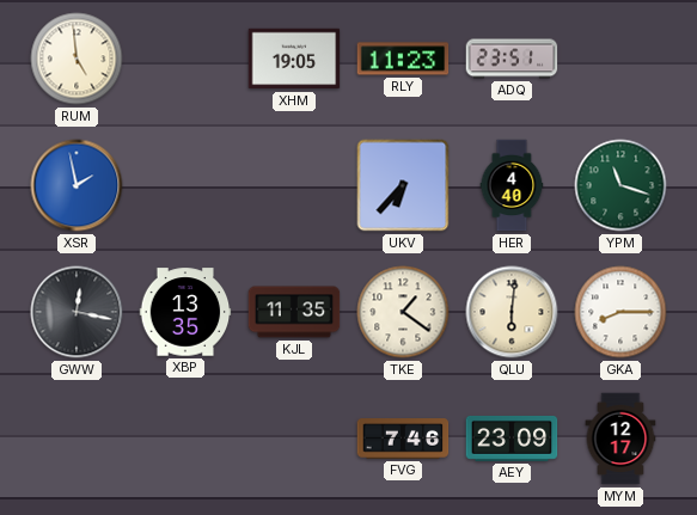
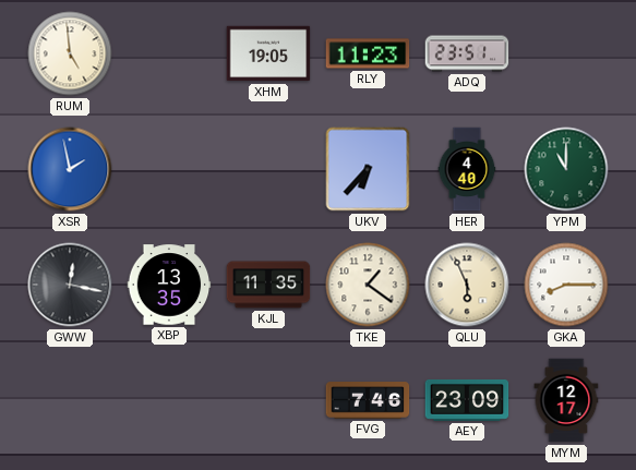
YPM: 11:18 -> 11:00
QLU: 6:01 -> 5:56
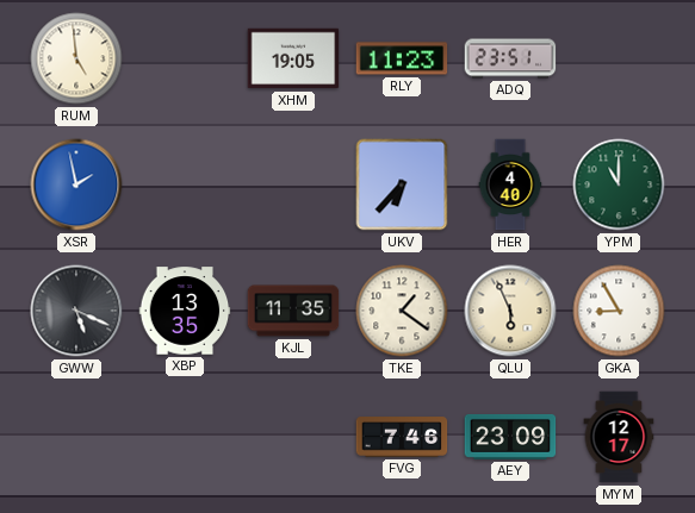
GWW: 12:17 -> 5:19
GKA: 8:15 -> 8:55
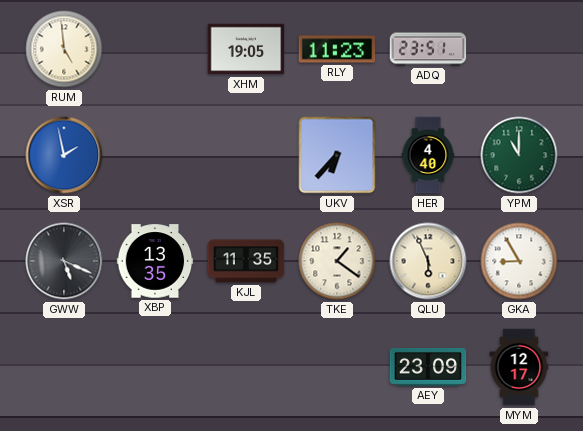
FVG: 7:46 -> none
